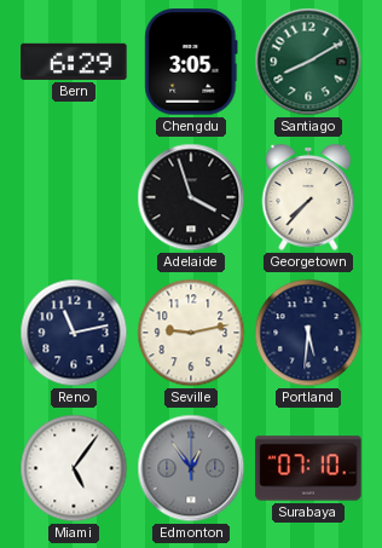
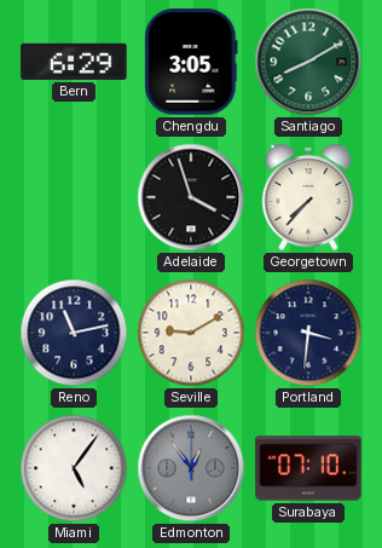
Seville: 9:13 -> 9:10
Portland: 5:31 -> 3:31
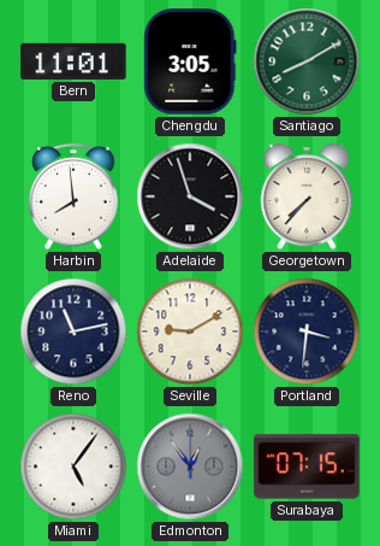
Bern: 6:29 -> 11:01
Harbin: none -> 7:59
Surabaya: 07:10 -> 07:15
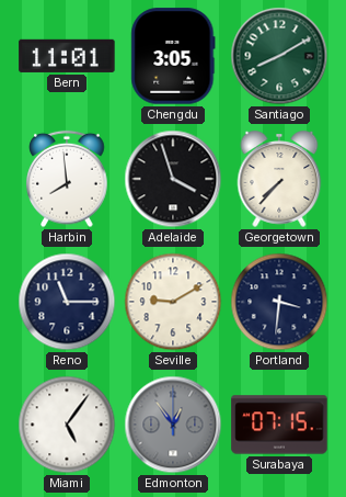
Reno: 11:13 -> 11:15
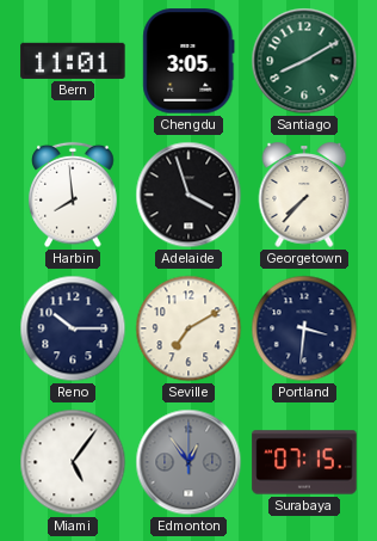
Reno: 11:15 -> 10:15
Seville: 9:10 -> 7:10
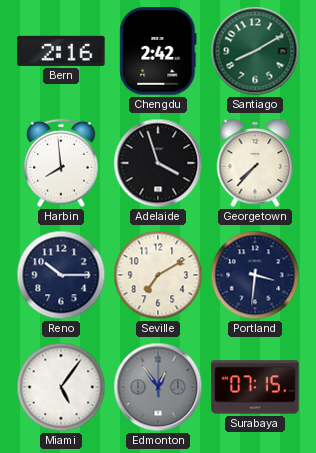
Bern: 11:01 -> 2:16
Chengdu: 3:05 -> 2:42
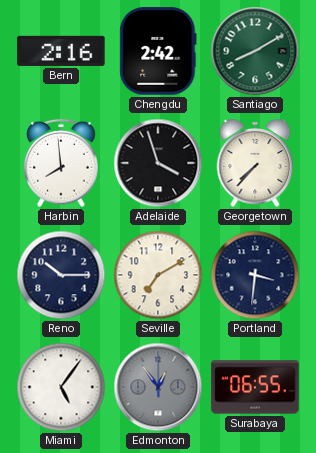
Surabaya: 07:15 -> 06:55
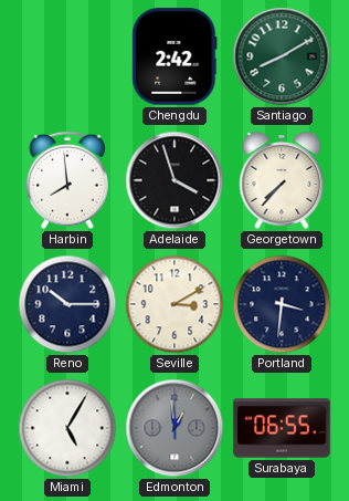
Bern: 2:16 -> none
Seville: 7:10 -> 3:10
Miami: 5:06 -> 5:05
Edmonton: 12:54 -> 12:59
